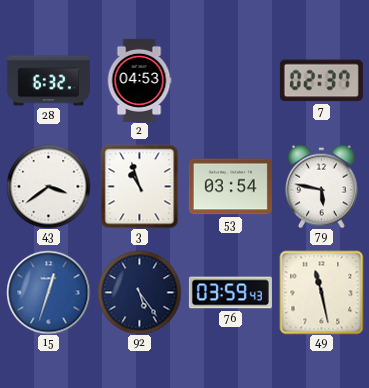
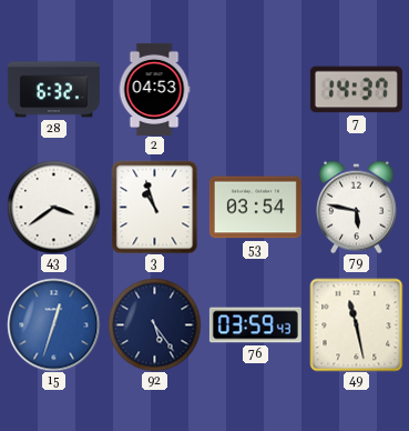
7: 02:37 -> 14:37
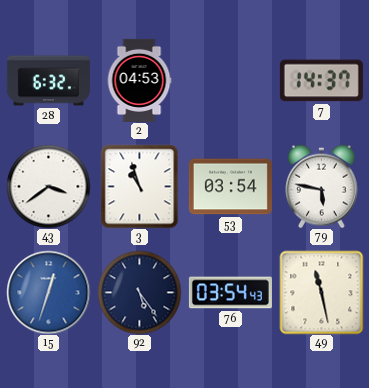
76: 03:59 -> 03:54
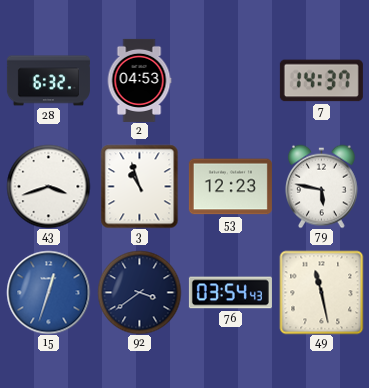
43: 3:39 -> 3:42
53: 03:54 -> 12:23
92: 5:24 -> 3:39
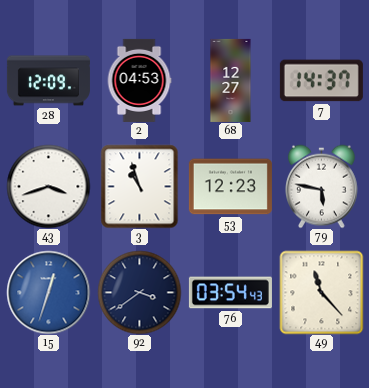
28: 6:32 -> 12:09
68: none -> 12:27
49: 11:28 -> 11:23
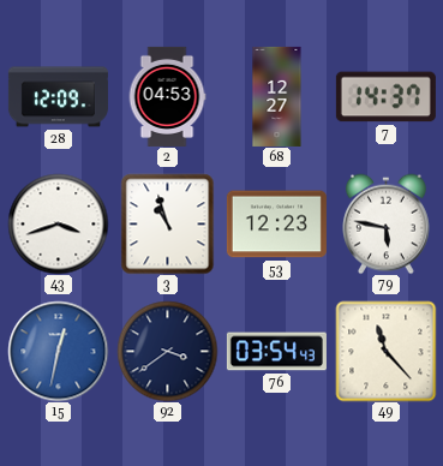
15: 12:33 -> 12:32
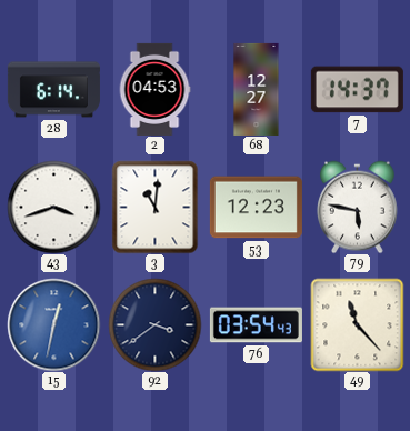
28: 12:09 -> 6:14
3: 10:57 -> 11:01
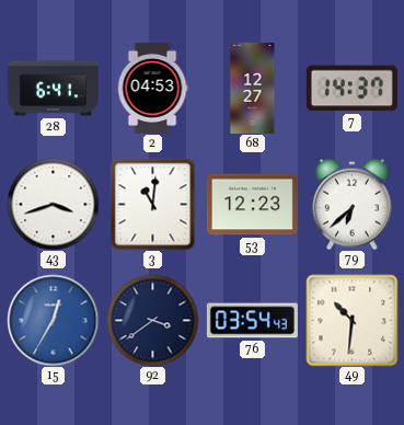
28: 6:14 -> 6:41
79: 5:47 -> 6:38
15: 12:32 -> 12:35
49: 11:23 -> 10:31
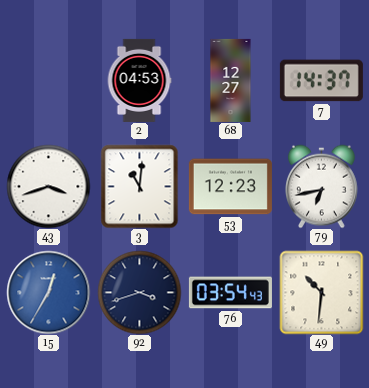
28: 6:41 -> none
79: 6:38 -> 6:43
92: 3:39 -> 3:42
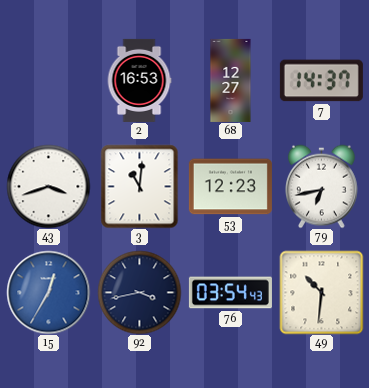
2: 04:53 -> 16:53
92: 3:42 -> 3:43
